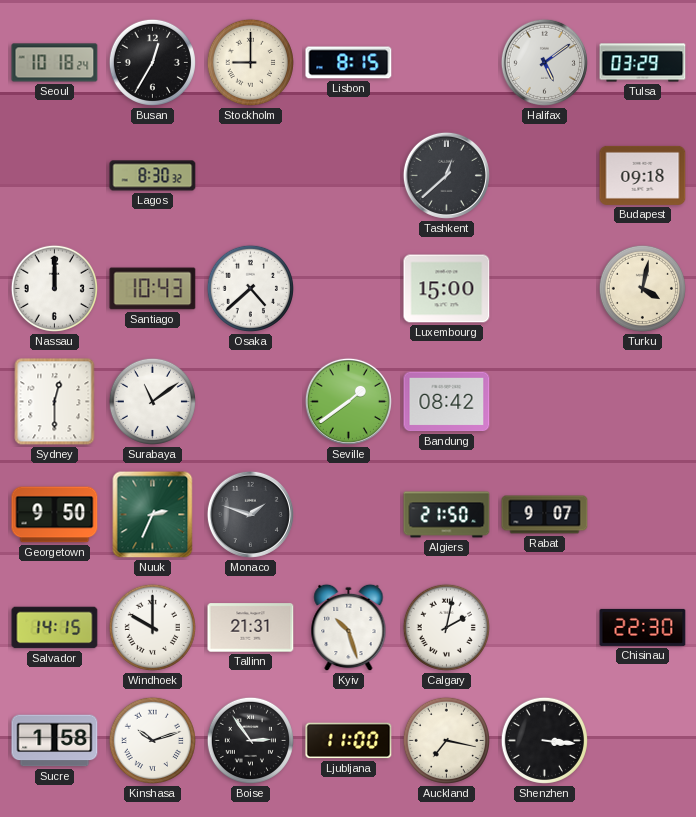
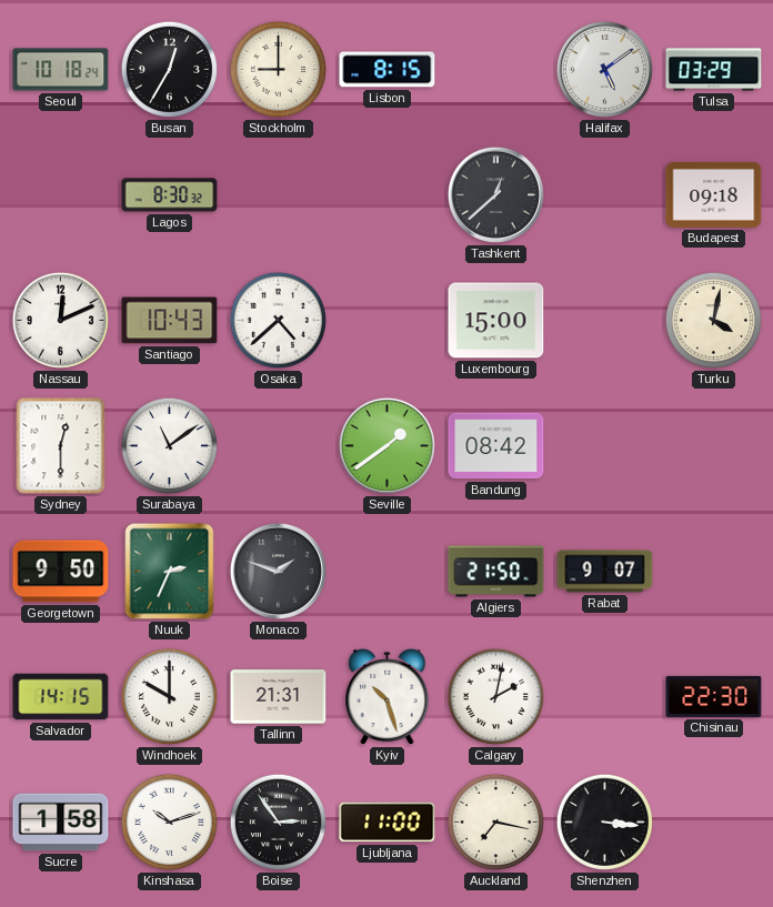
Nassau: 12:00 -> 12:11
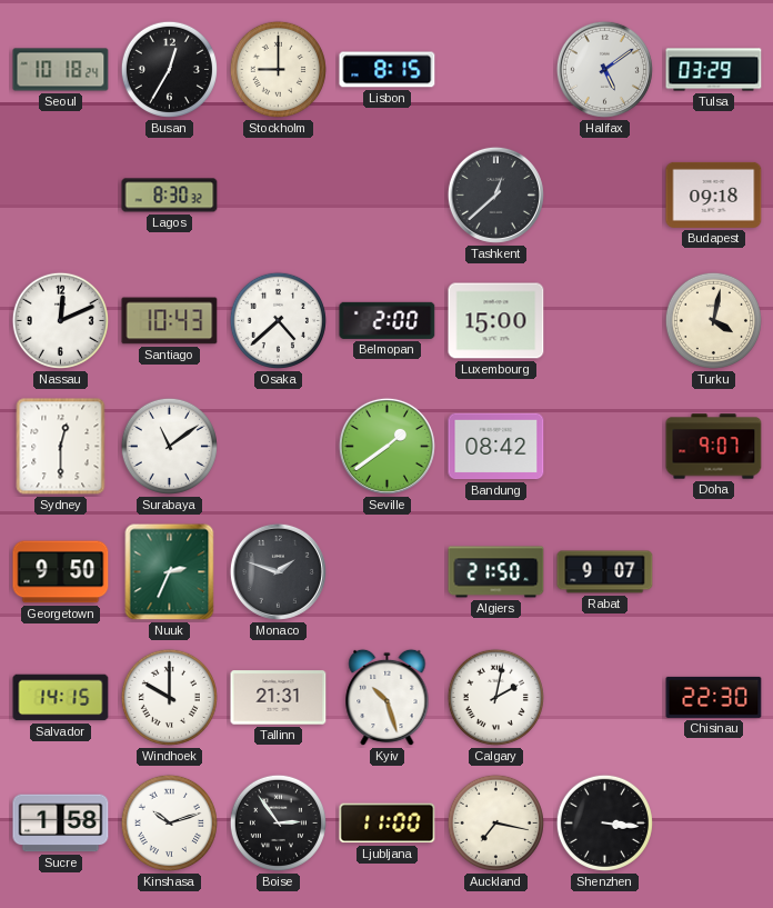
Belmopan: none -> 2:00
Doha: none -> 9:07
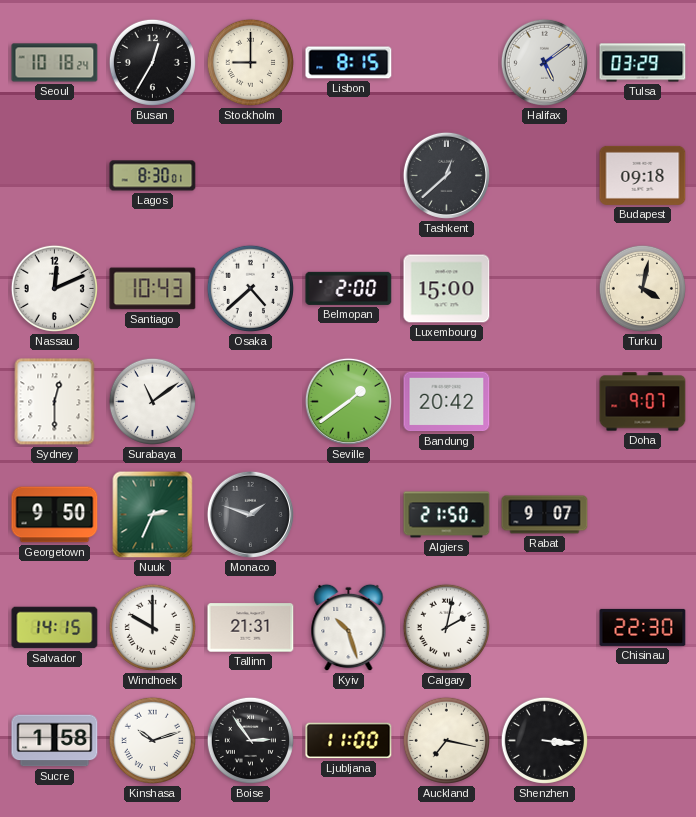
Lagos: 8:30:32 -> 8:30:01
Bandung: 08:42 -> 20:42
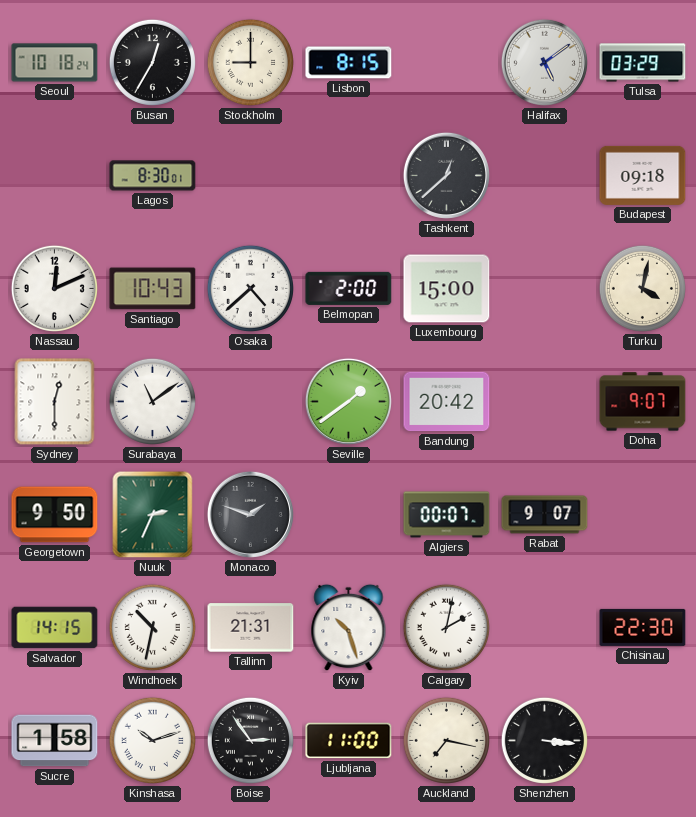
Algiers: 21:50 -> 00:07
Windhoek: 10:00 -> 10:32
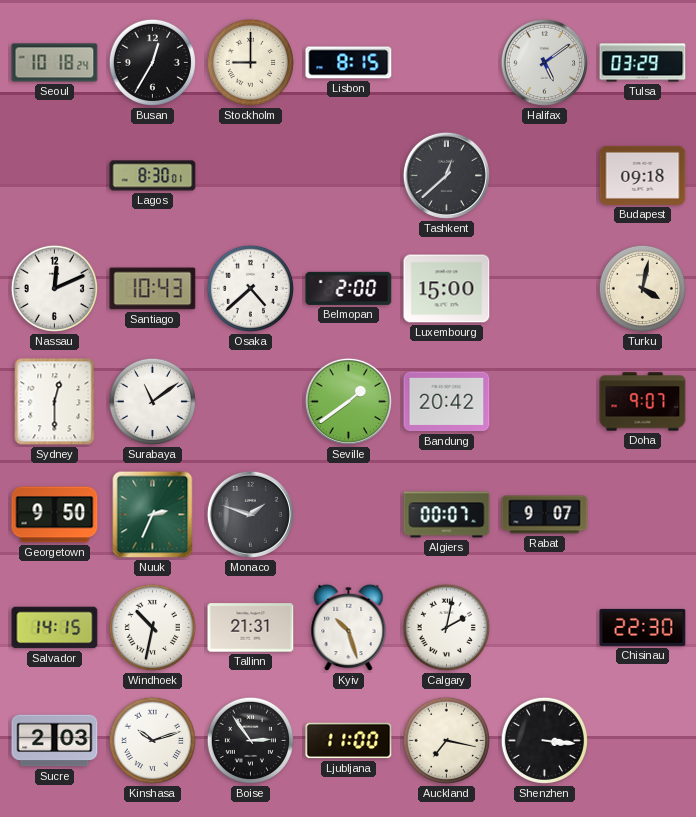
Sucre: 1:58 -> 2:03
